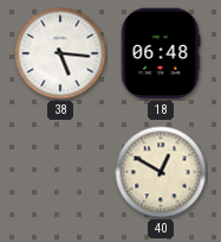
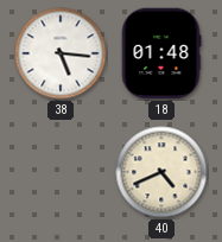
18: 06:48 -> 01:48
40: 12:50 -> 4:41
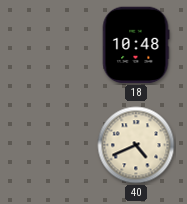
38: 5:16 -> none
18: 01:48 -> 10:48
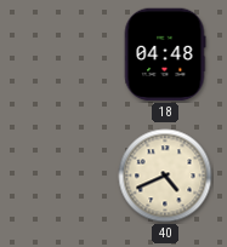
18: 10:48 -> 04:48
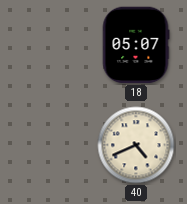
18: 04:48 -> 05:07
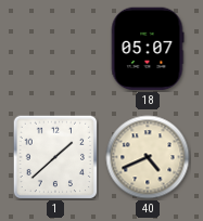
1: none -> 1:38
